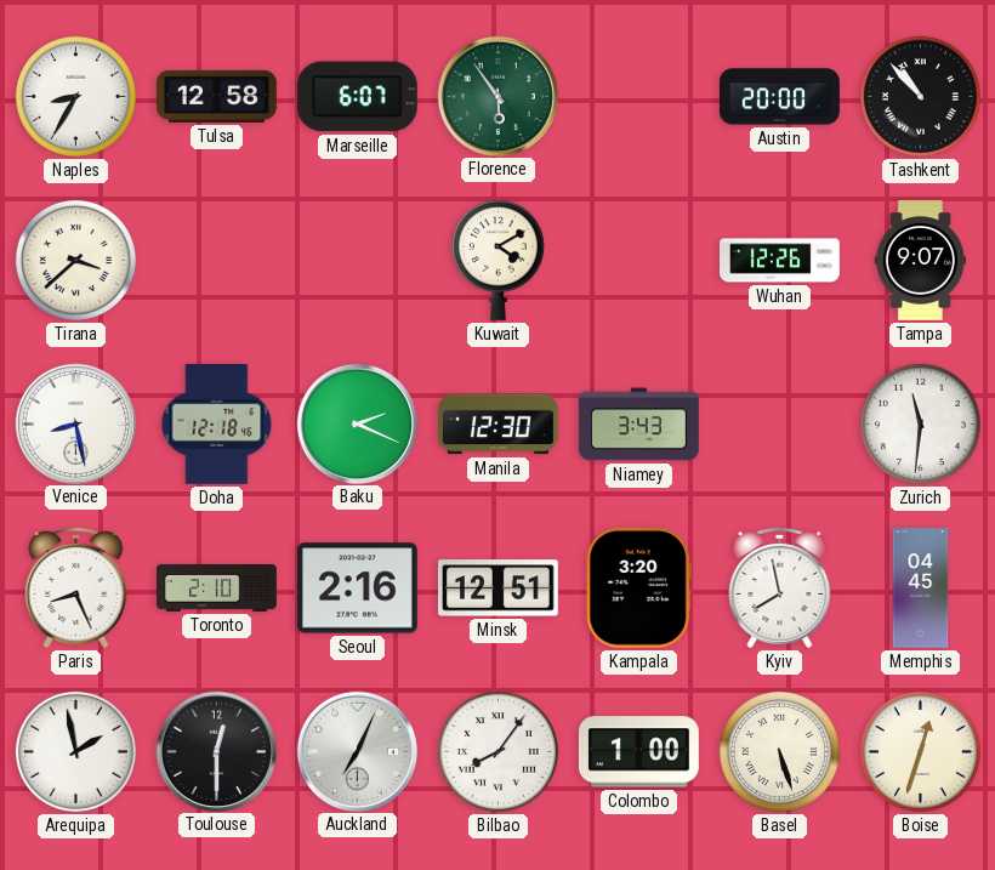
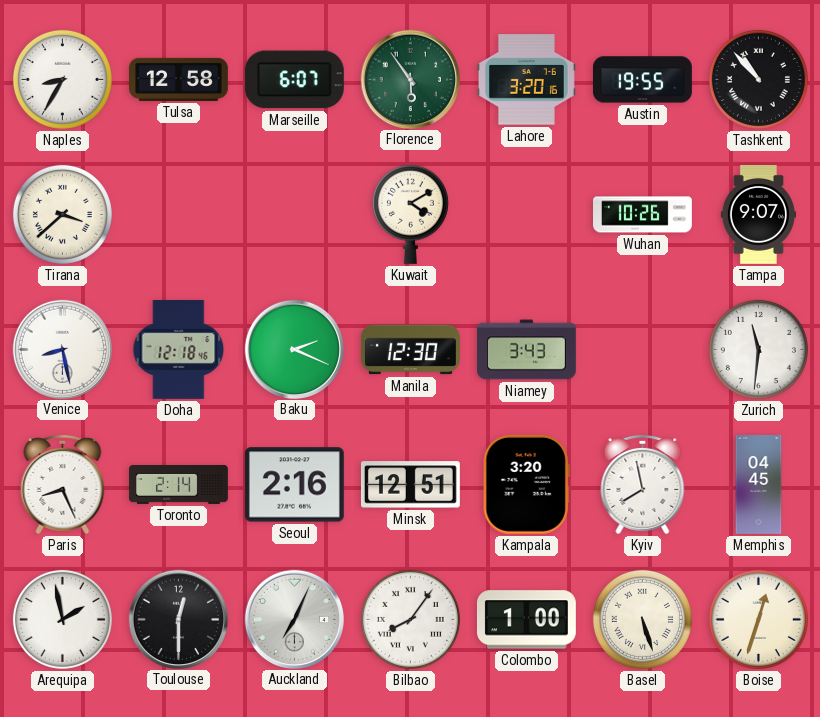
Lahore: none -> 3:20
Austin: 20:00 -> 19:55
Wuhan: 12:26 -> 10:26
Toronto: 2:10 -> 2:14
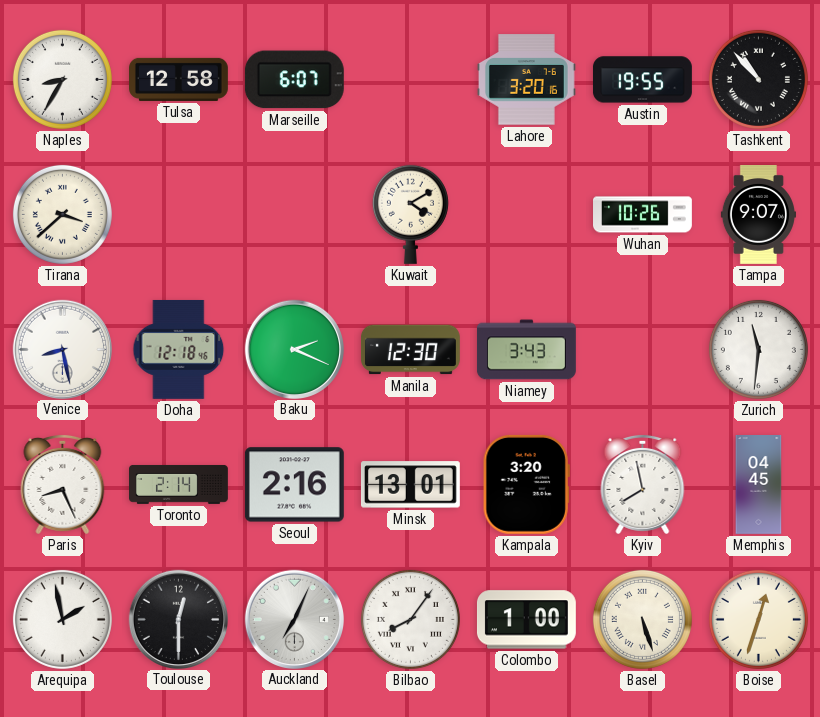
Florence: 5:54 -> none
Minsk: 12:51 -> 13:01
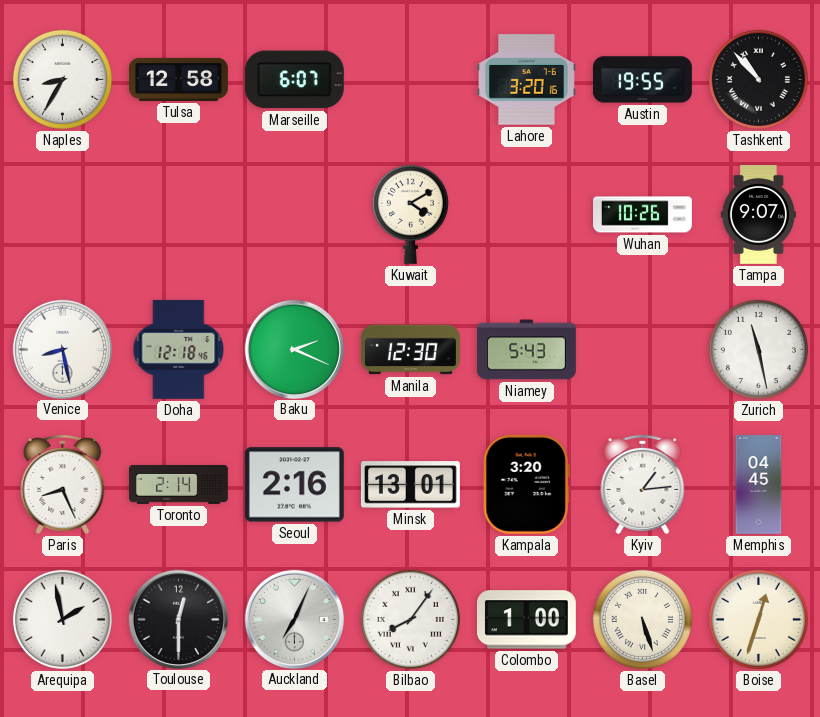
Tirana: 3:38 -> none
Niamey: 3:43 -> 5:43
Zurich: 11:31 -> 11:28
Kyiv: 7:58 -> 1:14
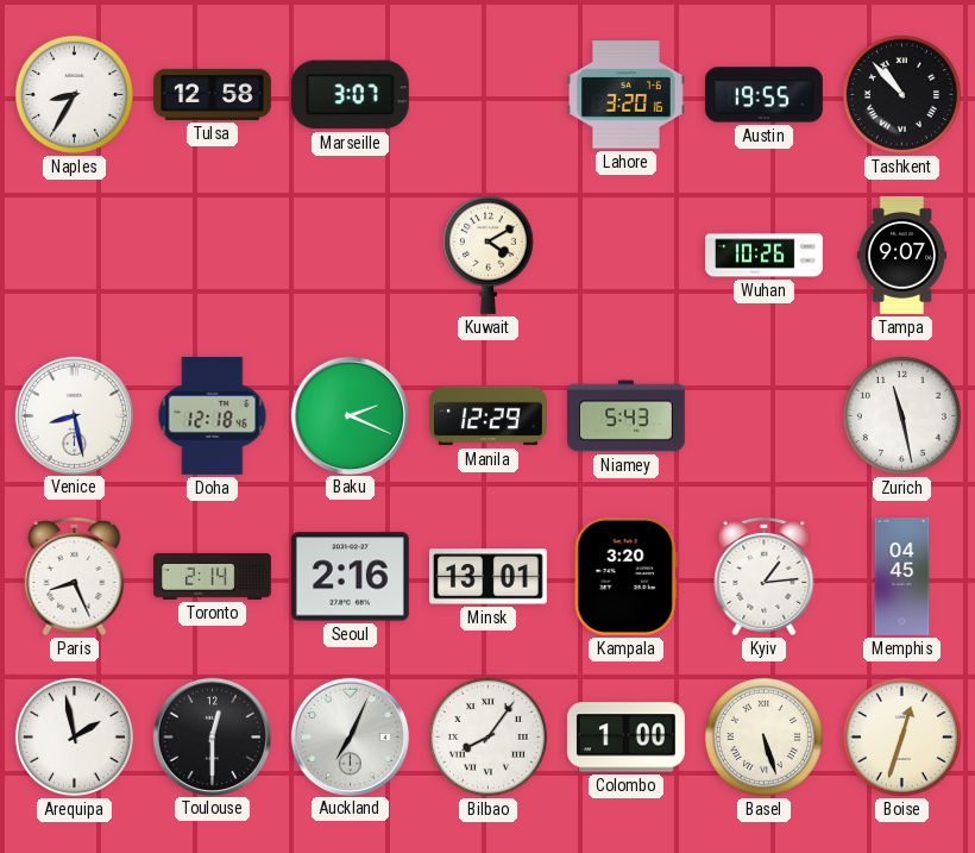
Marseille: 6:07 -> 3:07
Manila: 12:30 -> 12:29
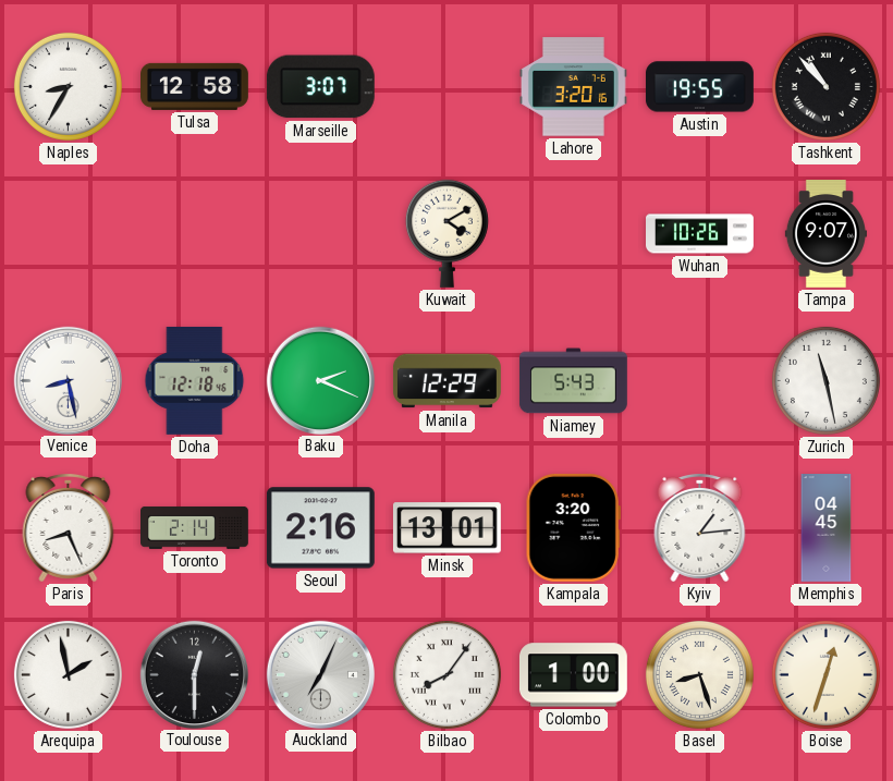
Basel: 5:27 -> 8:27
